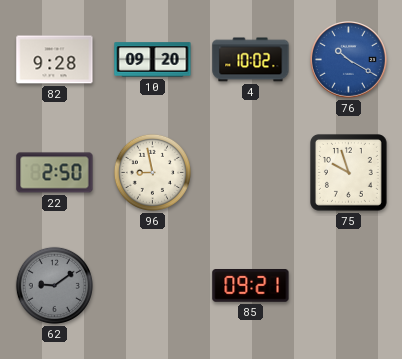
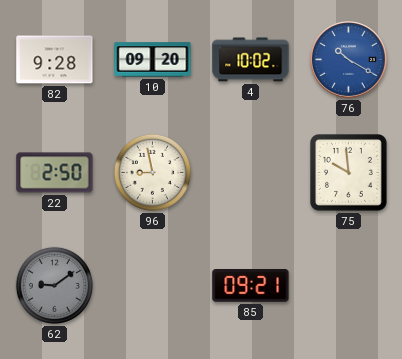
75: 9:57 -> 9:59
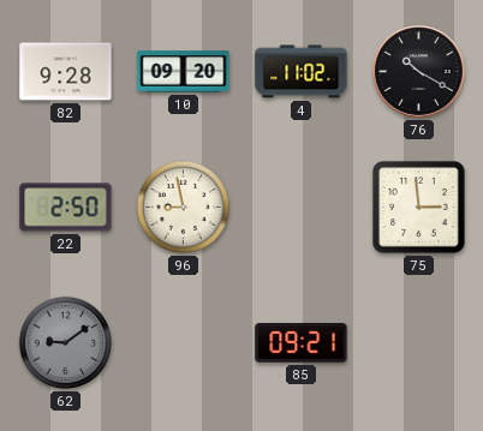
4: 10:02 -> 11:02
76 dial: blue -> black
75: 9:59 -> 2:59
